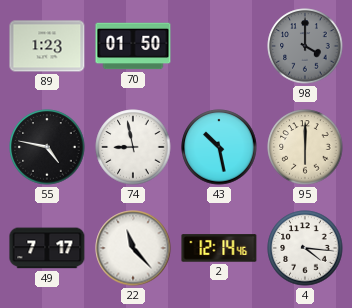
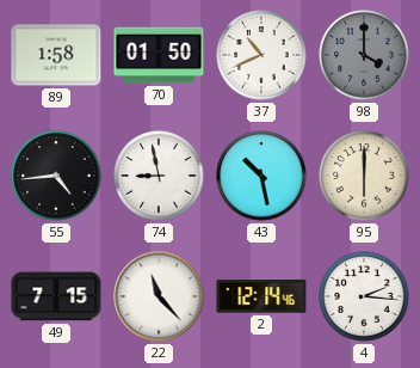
89: 1:23 -> 1:58
37: none -> 10:41
55: 4:47 -> 4:44
49: 7:17 -> 7:15
4: 4:16 -> 2:16
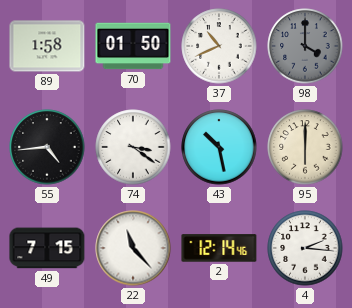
74: 8:58 -> 3:21
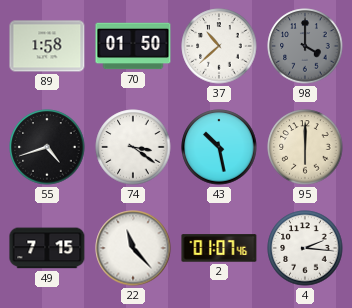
37: 10:41 -> 10:38
55: 4:44 -> 4:42
2: 12:14 -> 01:07
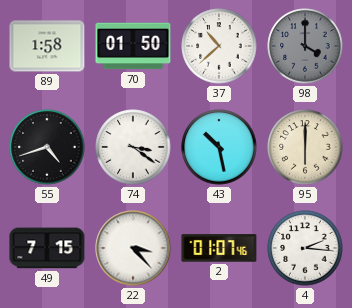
22: 11:23 -> 3:23
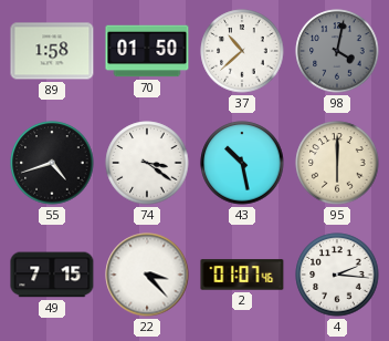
98: 4:00 -> 4:02
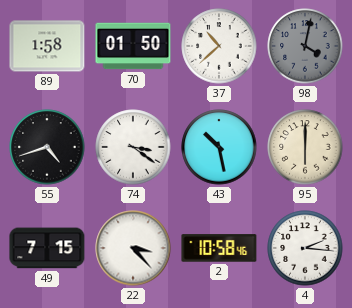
2: 01:07 -> 10:58
